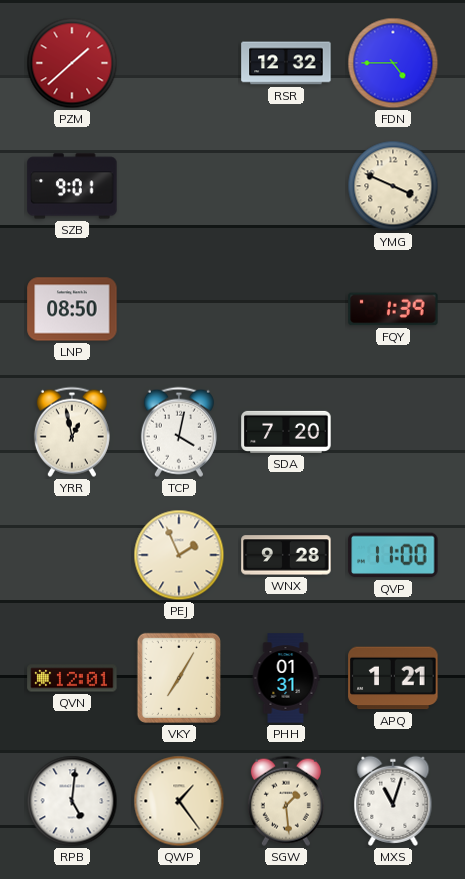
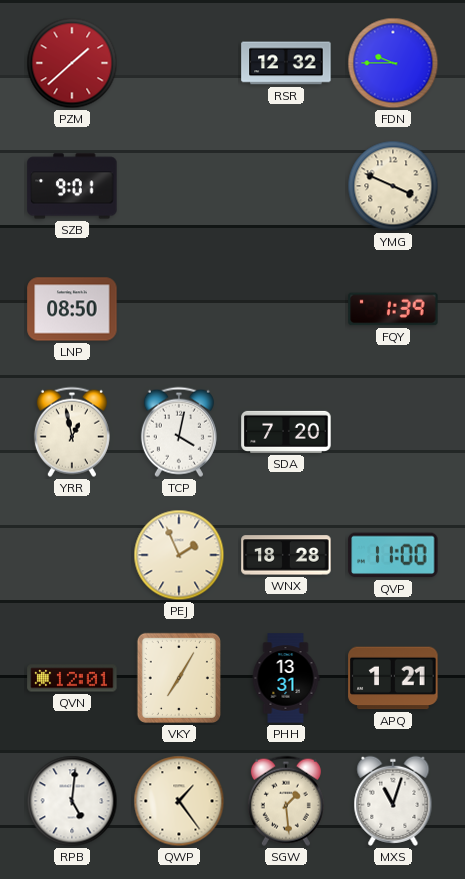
FDN: 4:45 -> 9:45
WNX: 9:28 -> 18:28
PHH: 01:31 -> 13:31
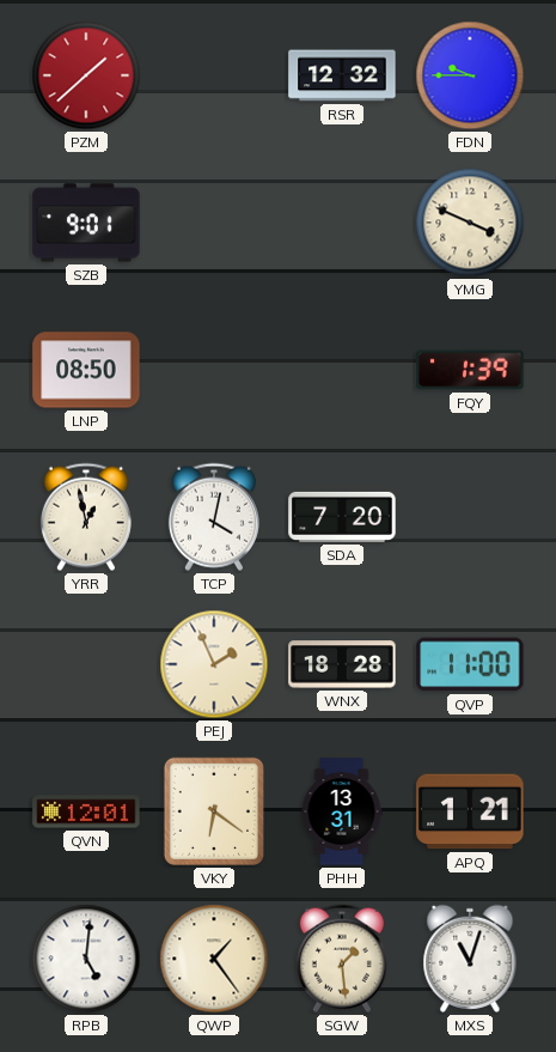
VKY: 7:05 -> 6:21
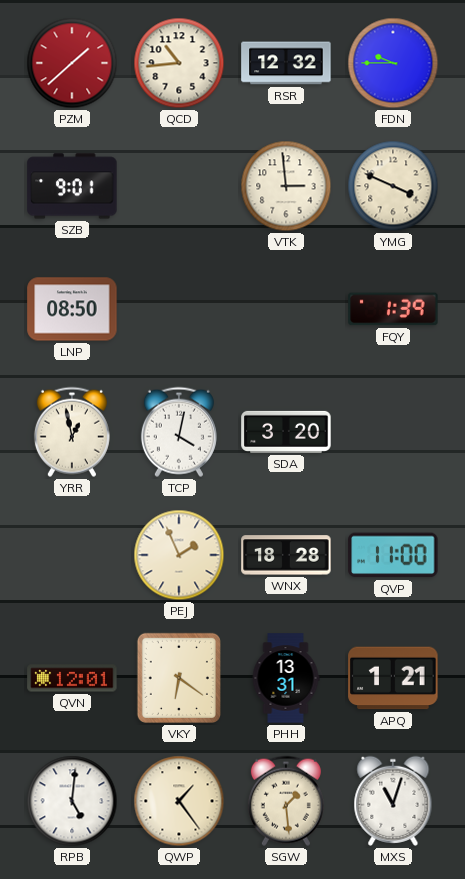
QCD: none -> 10:44
VTK: none -> 2:59
SDA: 7:20 -> 3:20
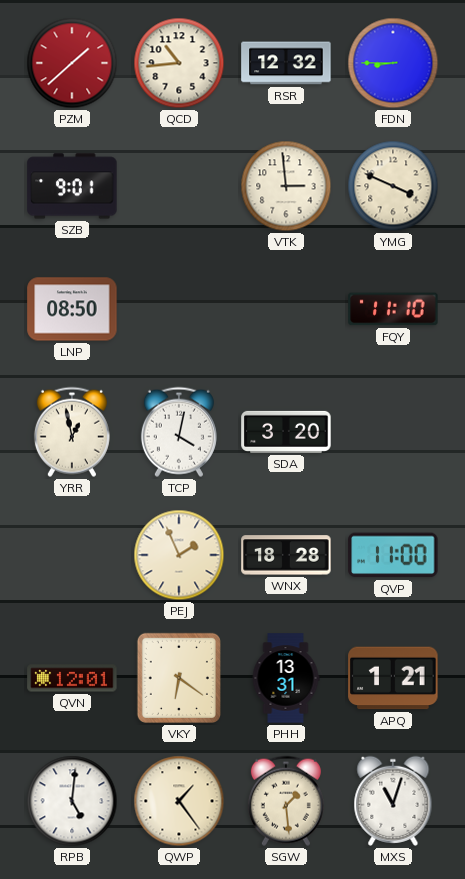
FDN: 9:45 -> 8:45
FQY: 1:39 -> 11:10
